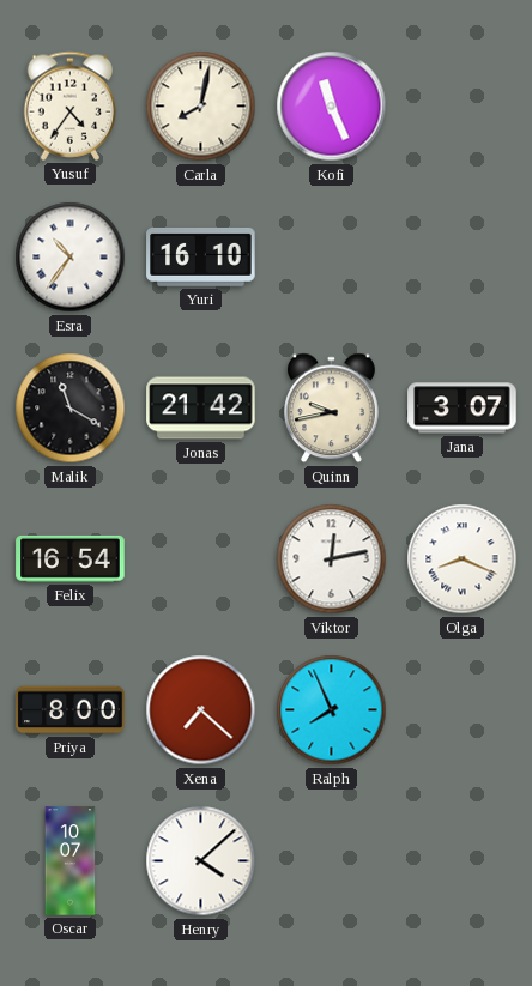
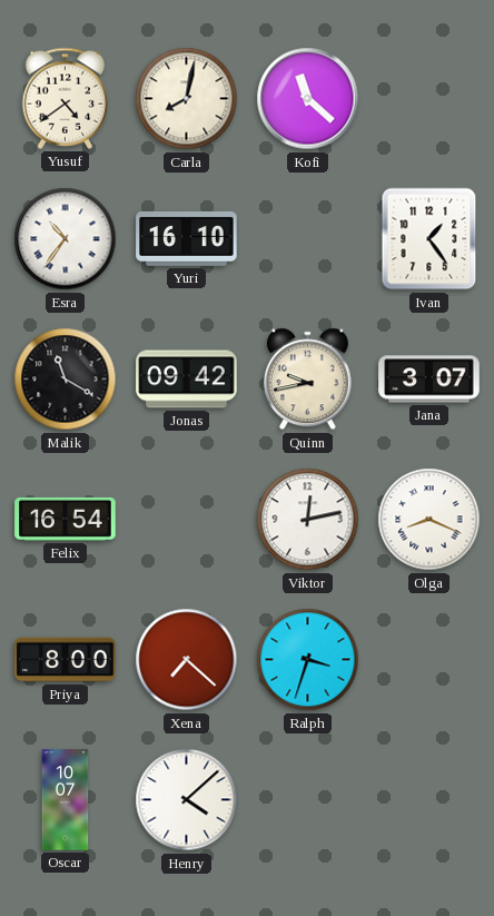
Yusuf: 4:36 -> 4:39
Kofi: 11:26 -> 11:22
Ivan: none -> 1:24
Jonas: 21:42 -> 09:42
Ralph: 7:56 -> 3:33
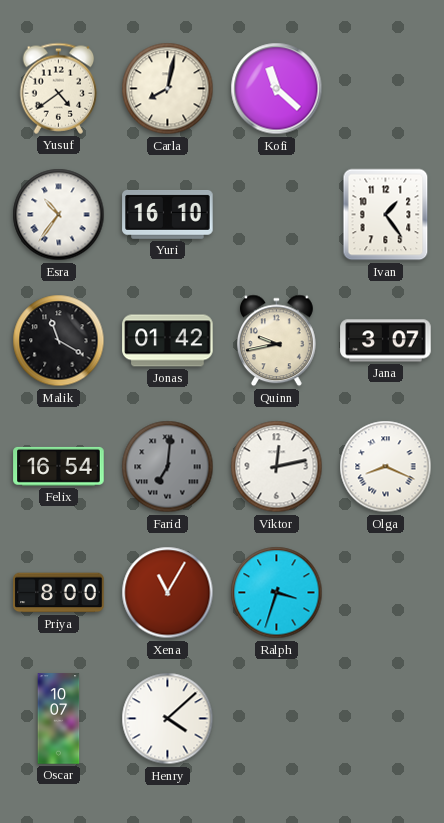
Jonas: 09:42 -> 01:42
Farid: none -> 7:01
Xena: 7:22 -> 11:05
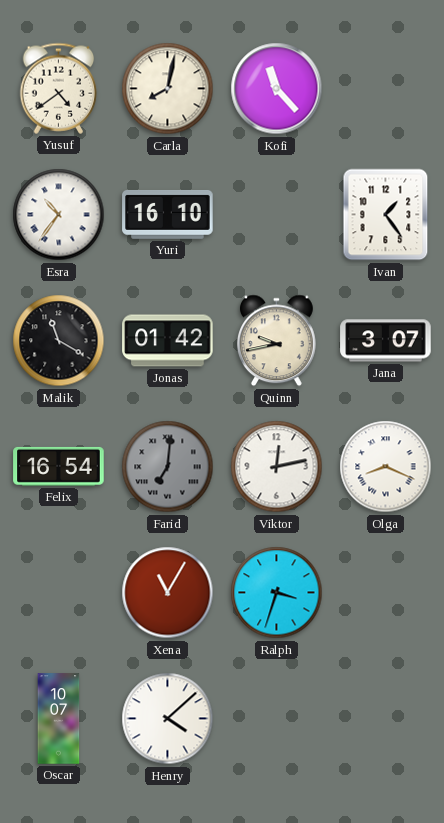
Kofi: 11:22 -> 11:23
Priya: 8:00 -> none
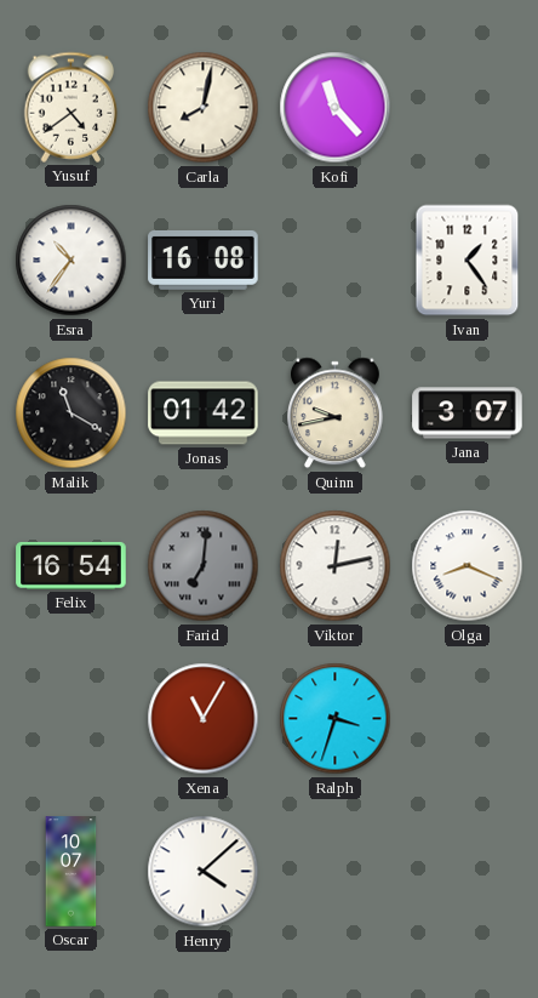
Yuri: 16:10 -> 16:08
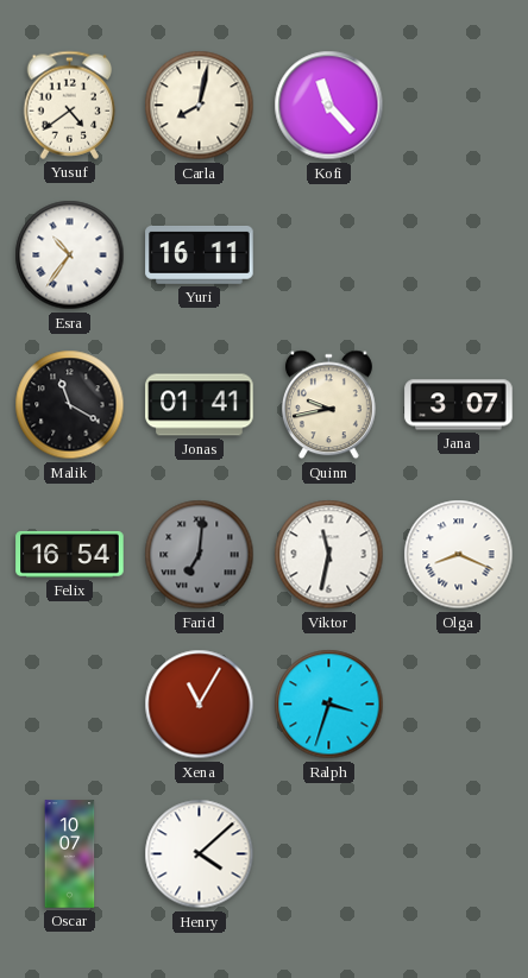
Yuri: 16:08 -> 16:11
Ivan: 1:24 -> none
Jonas: 01:42 -> 01:41
Viktor: 12:13 -> 11:32
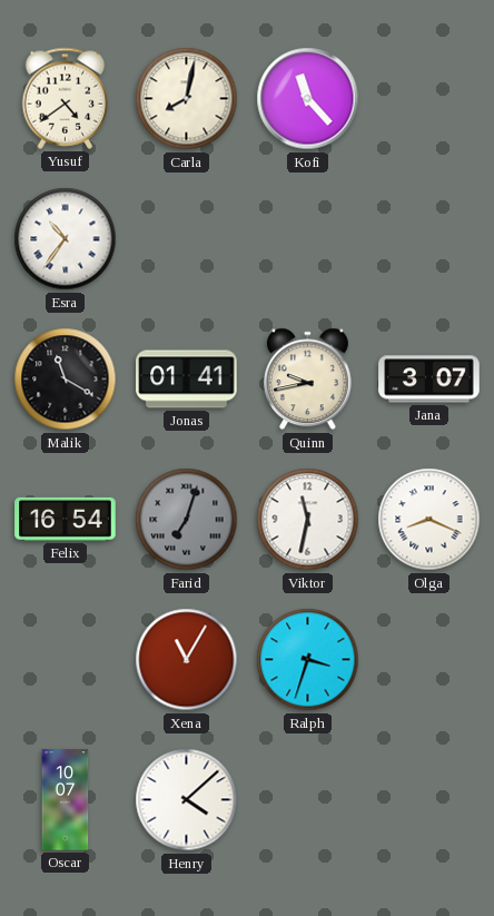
Yuri: 16:11 -> none
Farid: 7:01 -> 7:03
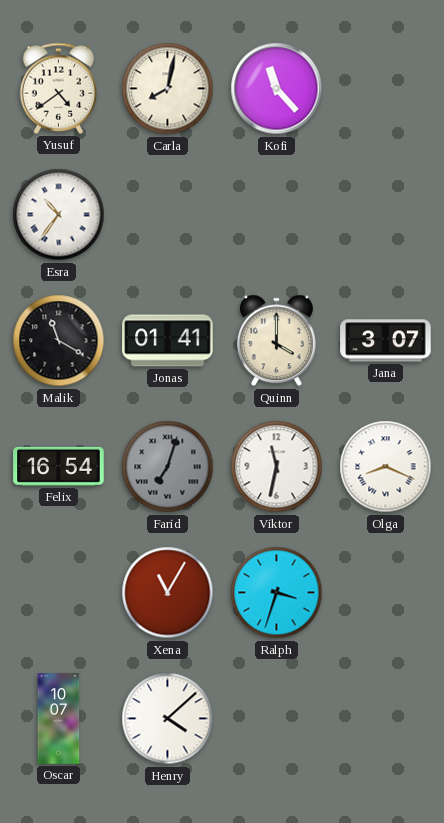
Quinn: 9:43 -> 4:00
